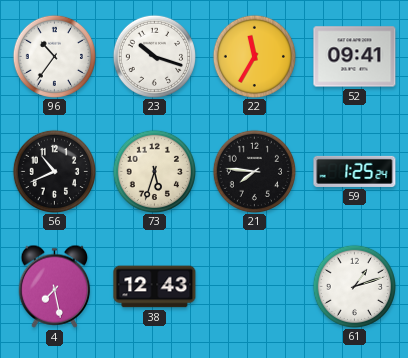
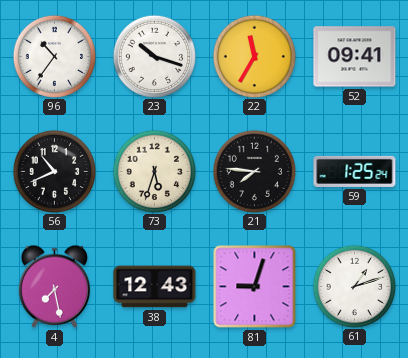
81: none -> 9:03
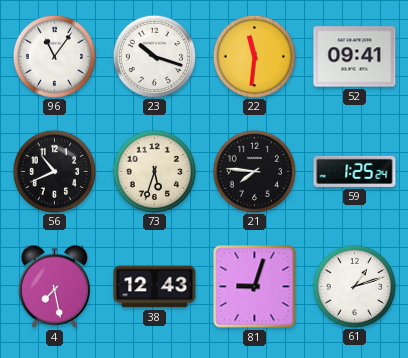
96: 10:36 -> 11:06
22: 11:35 -> 11:31
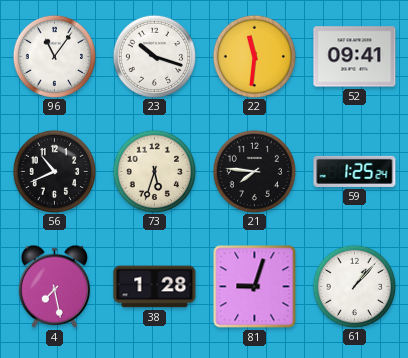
38: 12:43 -> 1:28
61: 1:12 -> 1:07
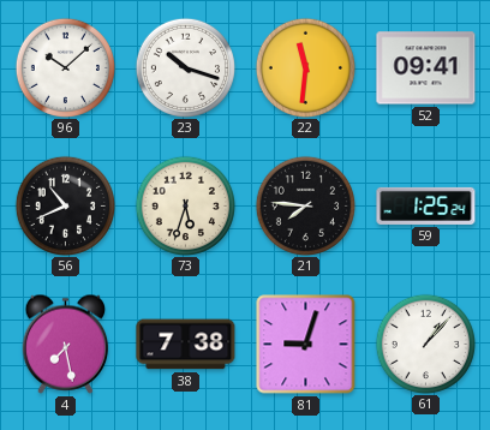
96: 11:06 -> 10:08
38: 1:28 -> 7:38
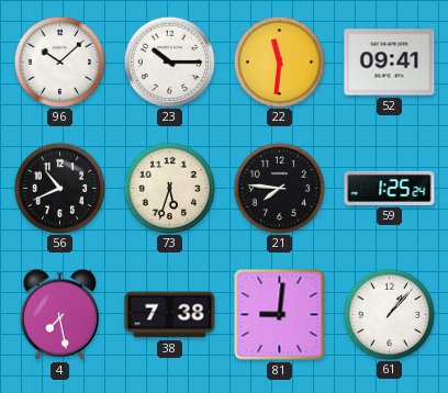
23: 10:18 -> 10:15
81: 9:03 -> 9:01
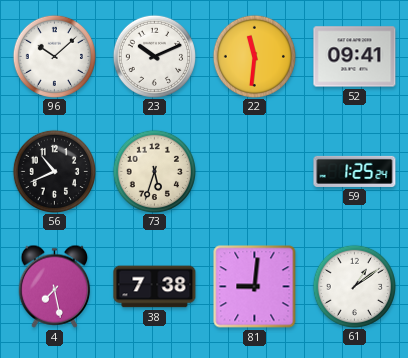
23: 10:15 -> 10:11
21: 7:46 -> none
61: 1:07 -> 1:09
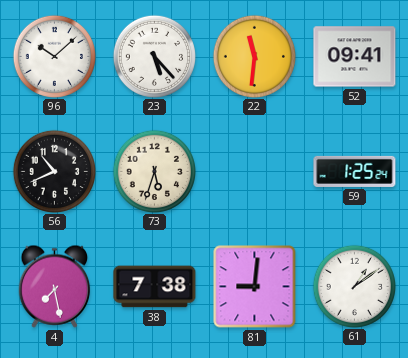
23: 10:11 -> 5:23
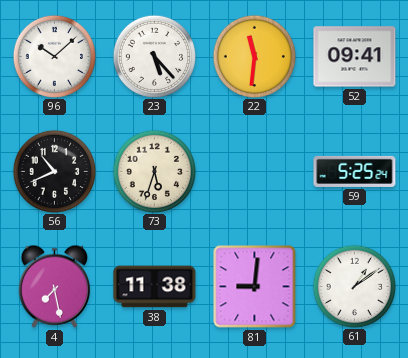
59: 1:25 -> 5:25
38: 7:38 -> 11:38
